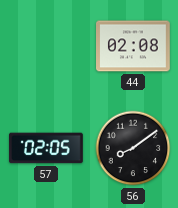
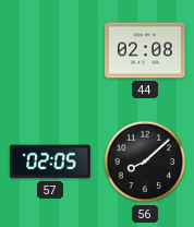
56: 8:09 -> 8:08
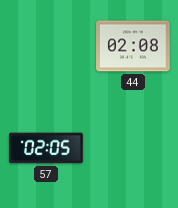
56: 8:08 -> none
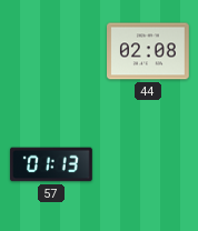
57: 02:05 -> 01:13
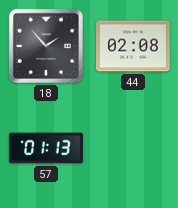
18: none -> 1:53
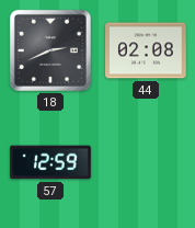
18: 1:53 -> 2:41
57: 01:13 -> 12:59
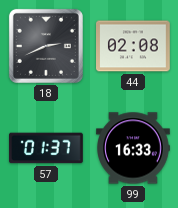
57: 12:59 -> 01:37
99: none -> 16:33
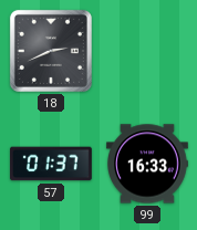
44: 02:08 -> none
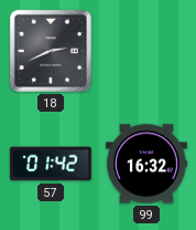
57: 01:37 -> 01:42
99: 16:33 -> 16:32
